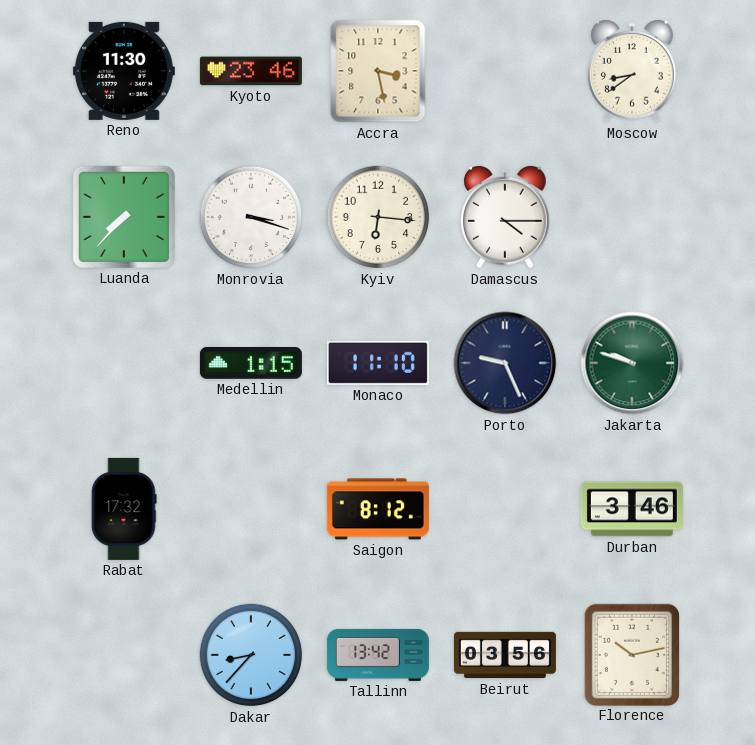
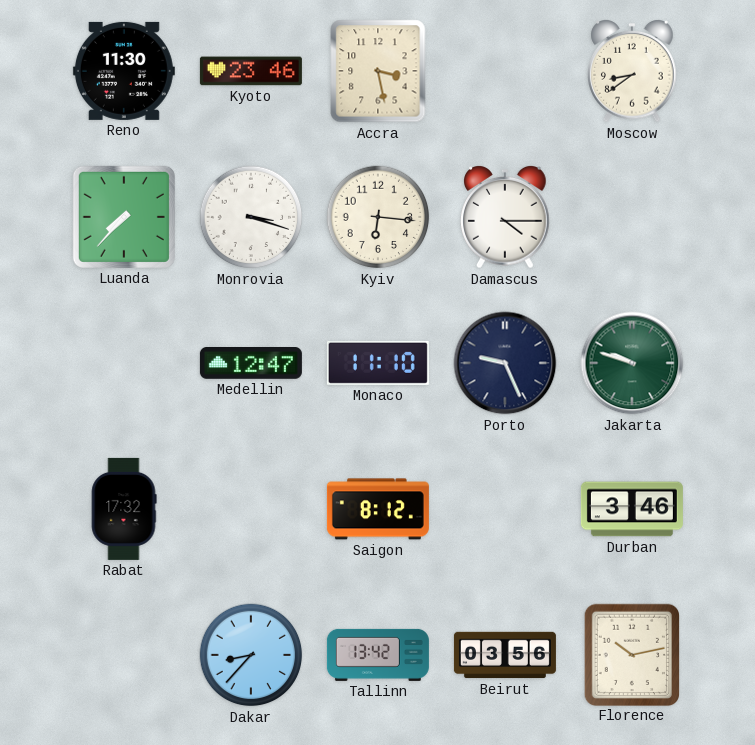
Medellin: 1:15 -> 12:47
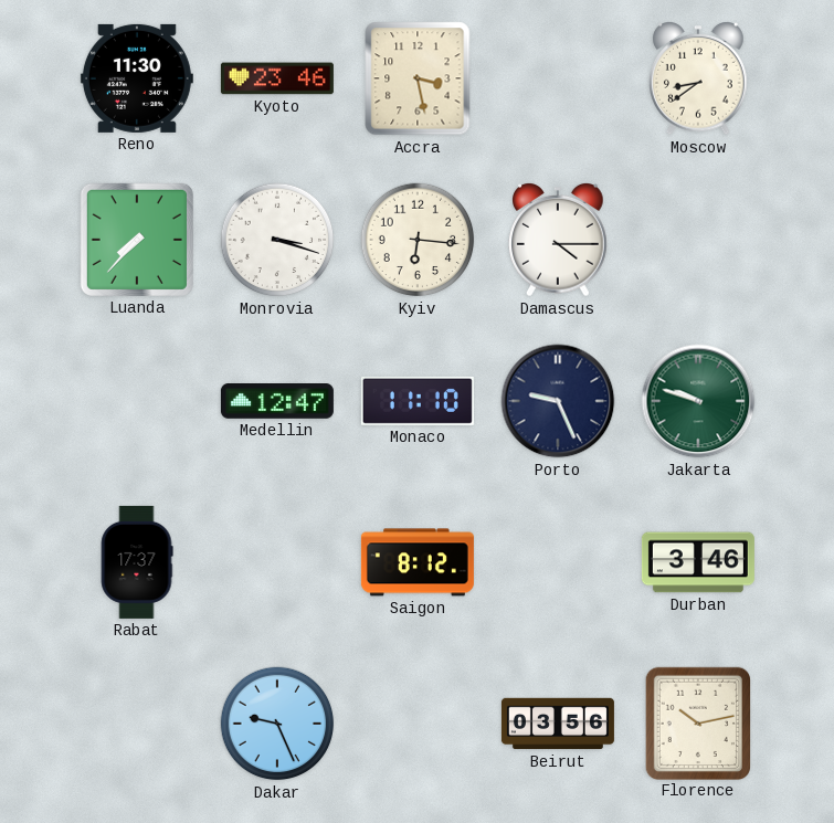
Rabat: 17:32 -> 17:37
Dakar: 8:37 -> 9:26
Tallinn: 13:42 -> none
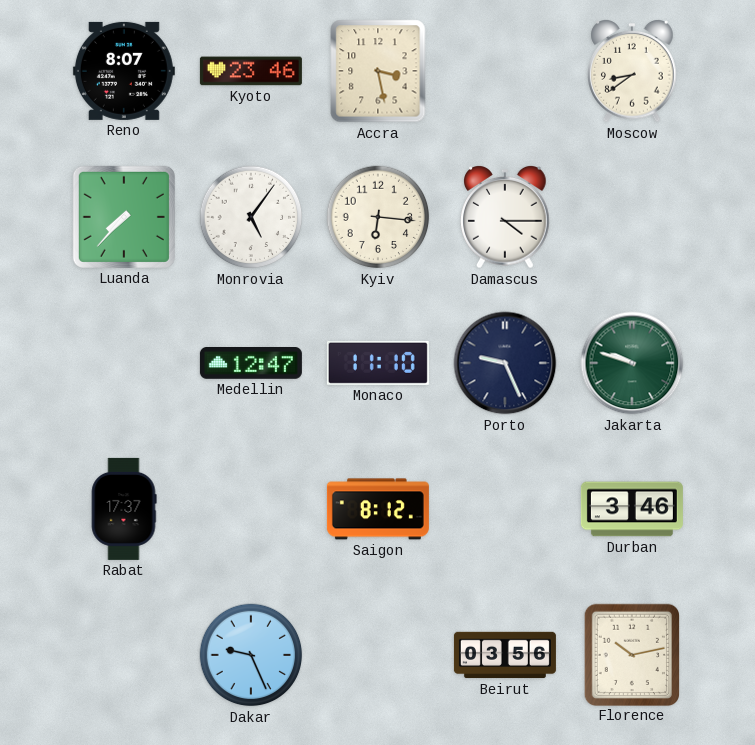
Reno: 11:30 -> 8:07
Monrovia: 3:18 -> 5:06
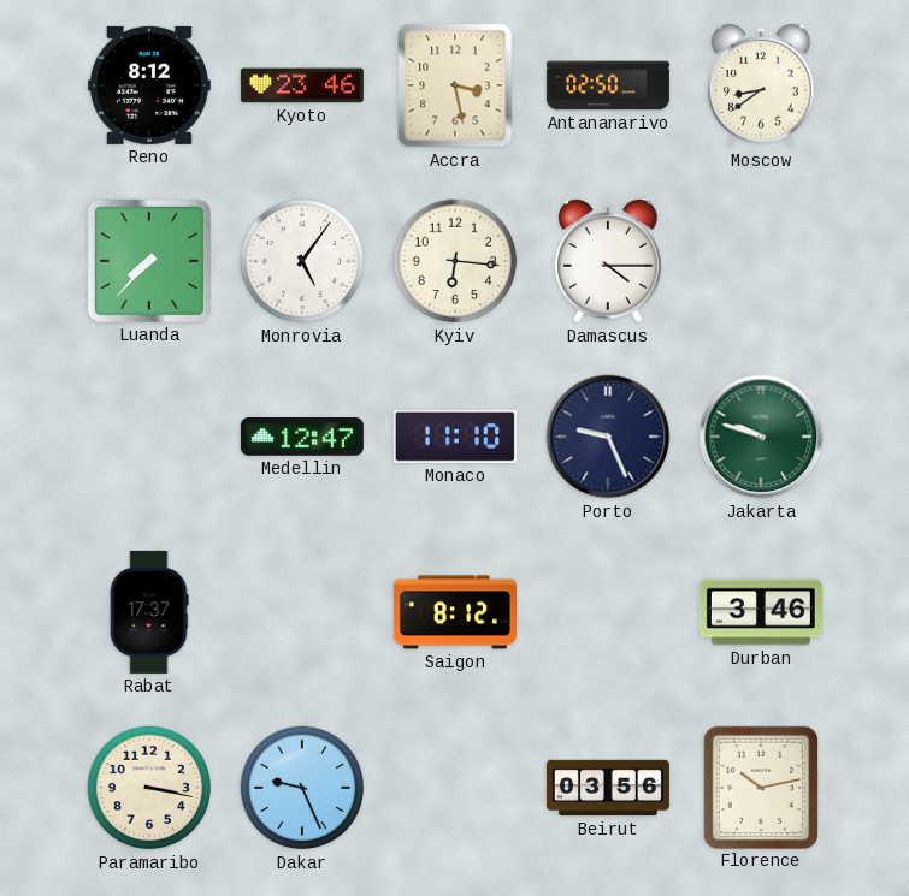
Reno: 8:07 -> 8:12
Antananarivo: none -> 02:50
Paramaribo: none -> 3:17
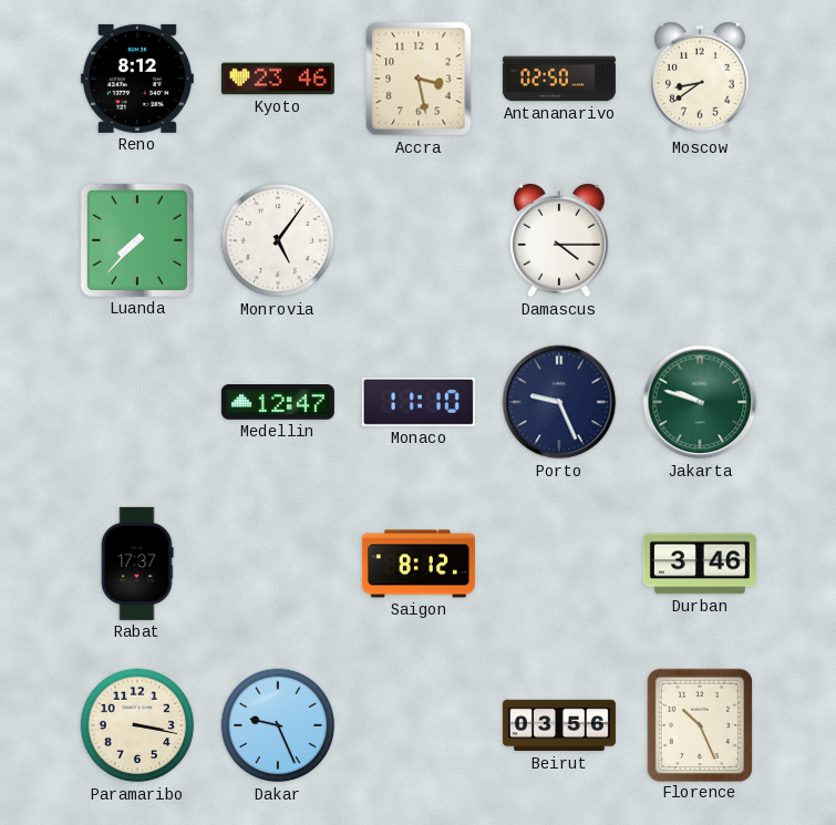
Kyiv: 6:16 -> none
Florence: 10:13 -> 10:26
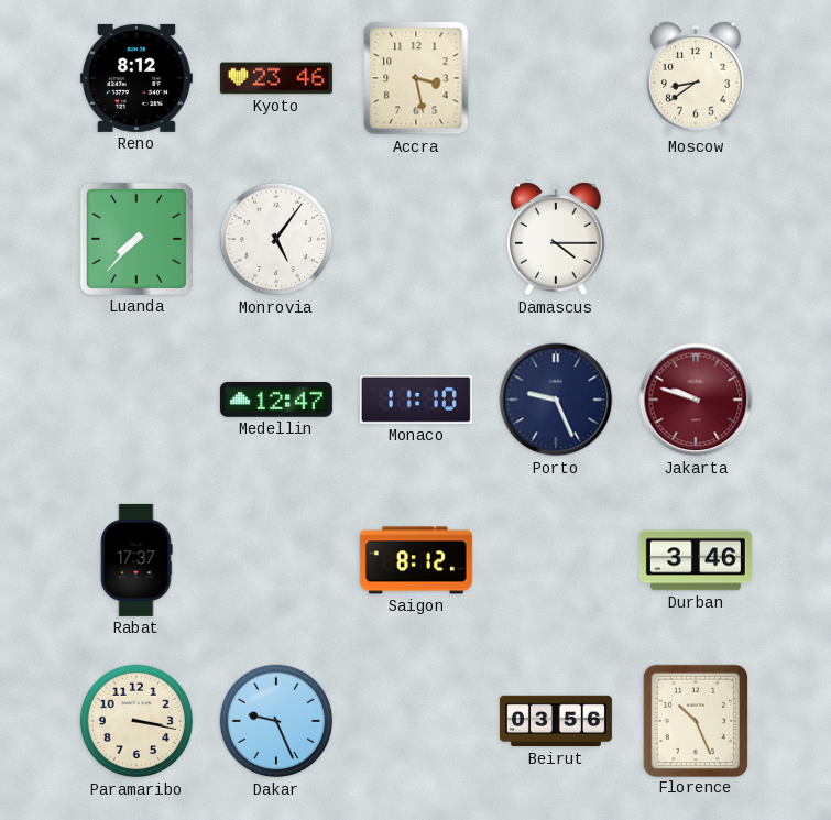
Antananarivo: 02:50 -> none
Jakarta dial: green -> burgundy
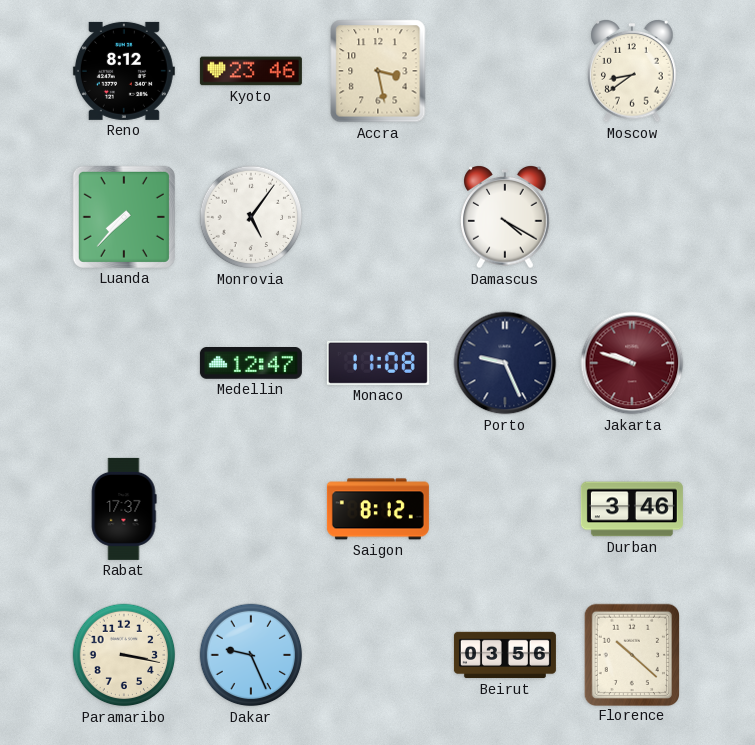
Damascus: 4:15 -> 4:20
Monaco: 11:10 -> 11:08
Florence: 10:26 -> 10:22
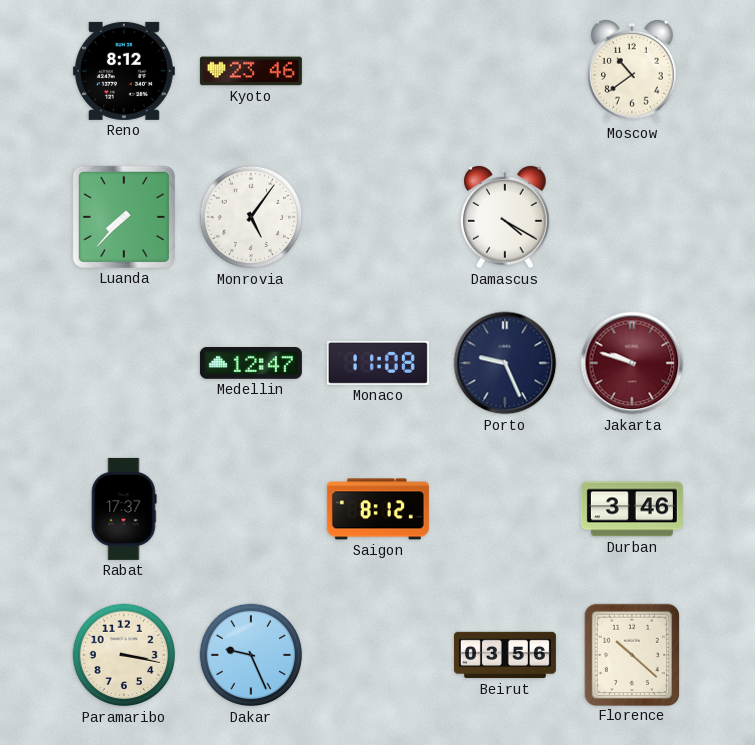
Accra: 3:28 -> none
Moscow: 8:39 -> 10:39
